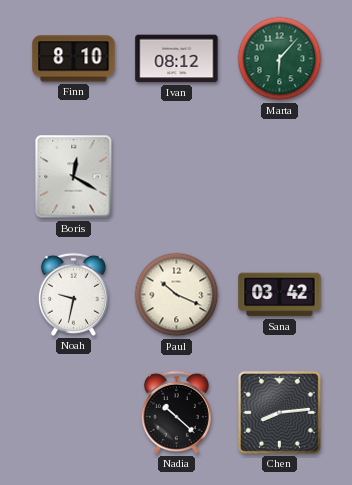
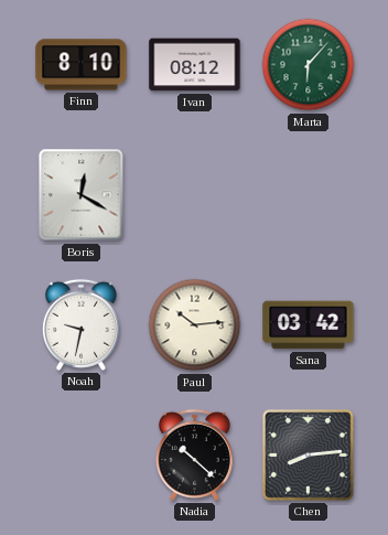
Paul: 10:19 -> 10:14
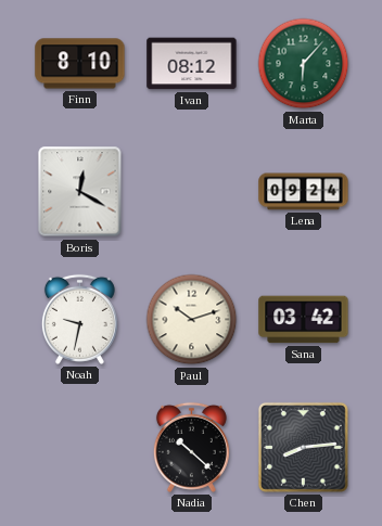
Lena: none -> 09:24
Paul: 10:14 -> 10:12
